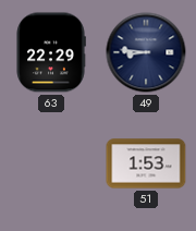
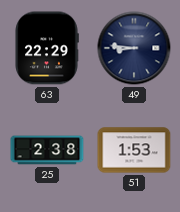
25: none -> 2:38
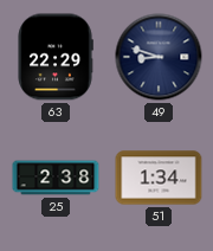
49: 8:46 -> 8:48
51: 1:53 -> 1:34
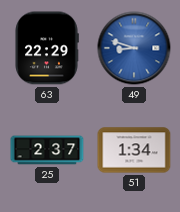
49 dial: navy -> blue
25: 2:38 -> 2:37
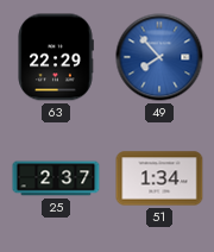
49: 8:48 -> 7:53
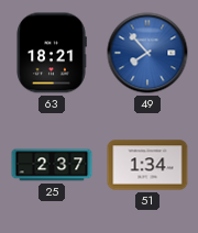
63: 22:29 -> 18:21
